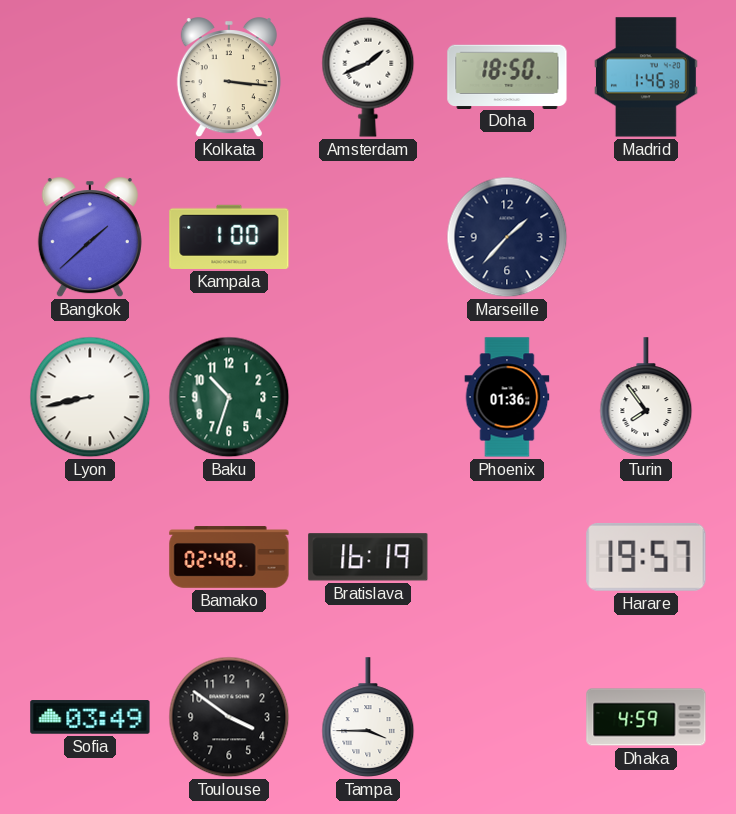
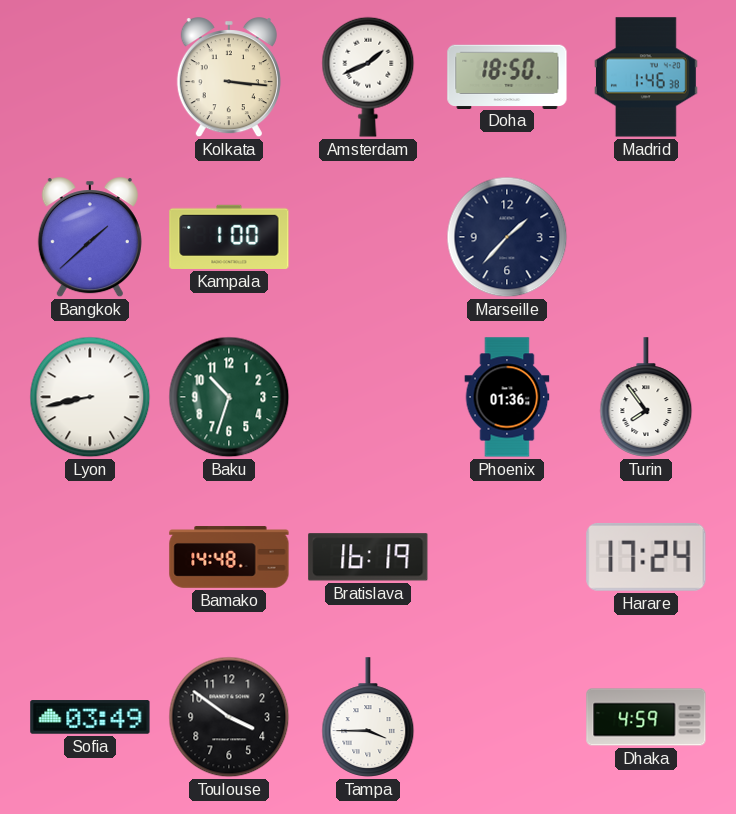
Bamako: 02:48 -> 14:48
Harare: 19:57 -> 17:24
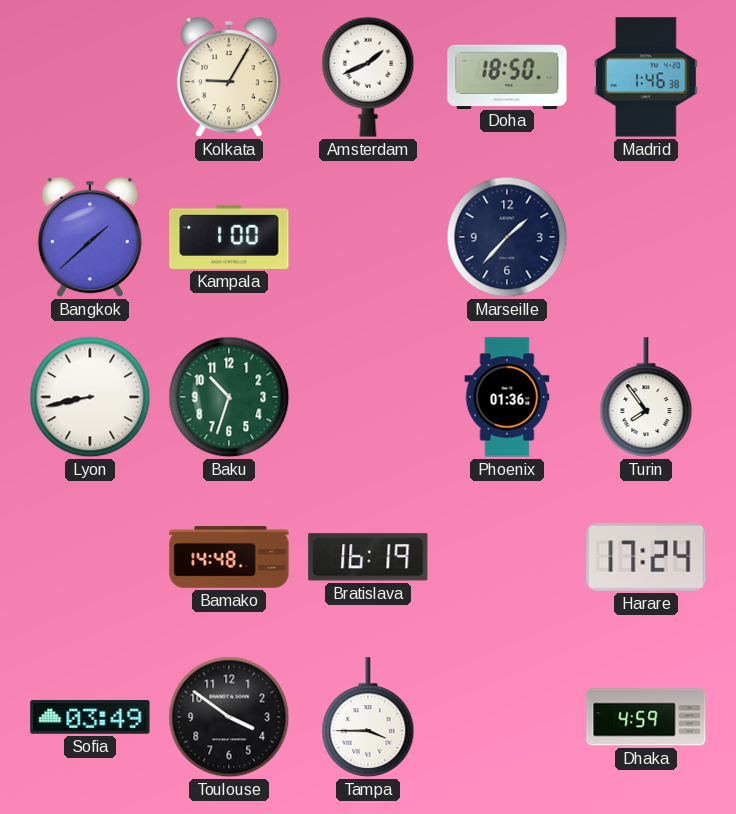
Kolkata: 3:16 -> 9:05
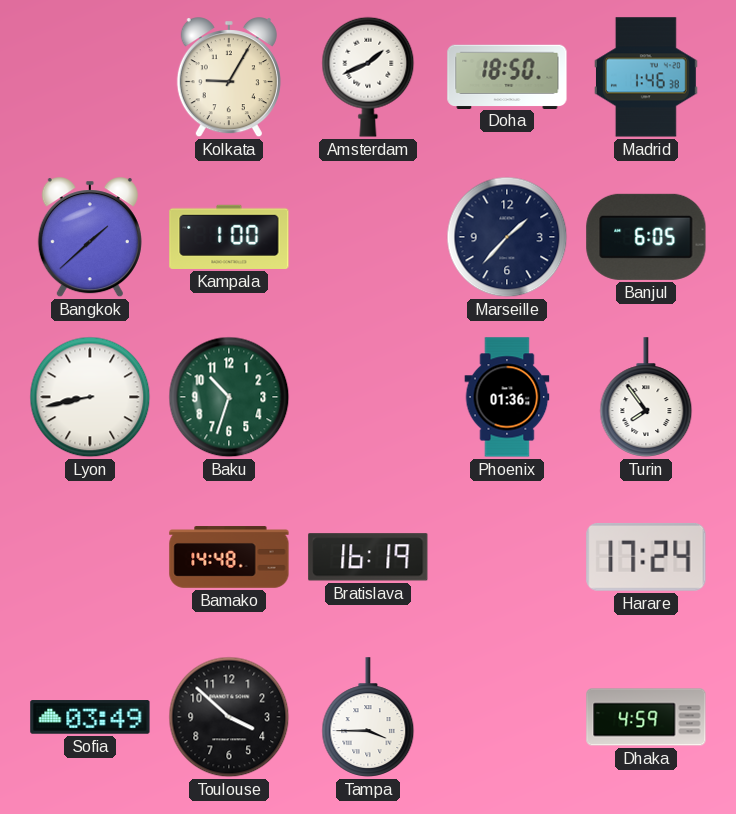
Banjul: none -> 6:05
Toulouse: 3:51 -> 3:52
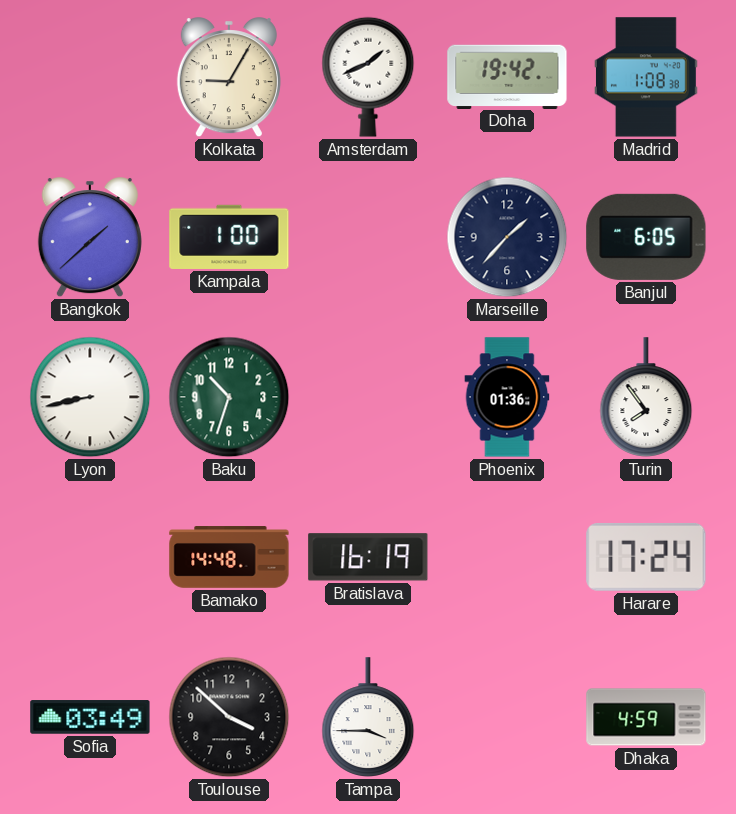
Doha: 18:50 -> 19:42
Madrid: 1:46 -> 1:08
